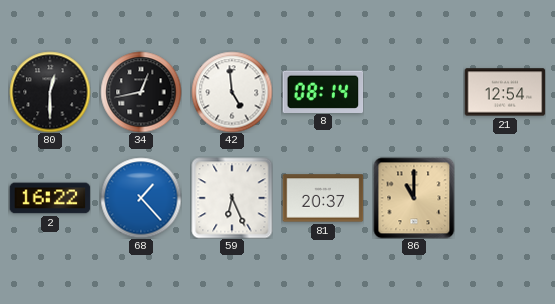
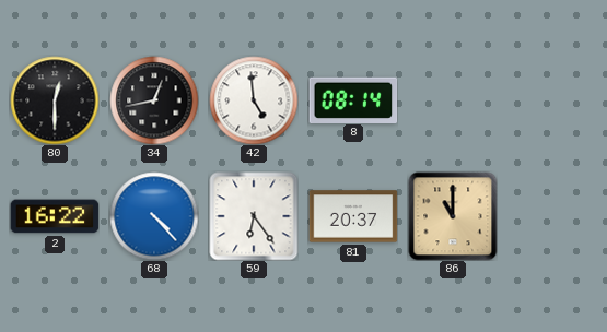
21: 12:54 -> none
68: 1:23 -> 4:23
59: 6:26 -> 6:24
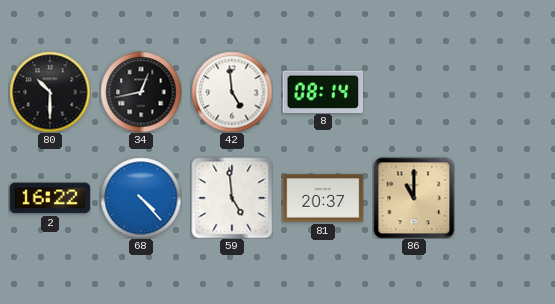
80: 12:30 -> 10:30
59: 6:24 -> 4:59
